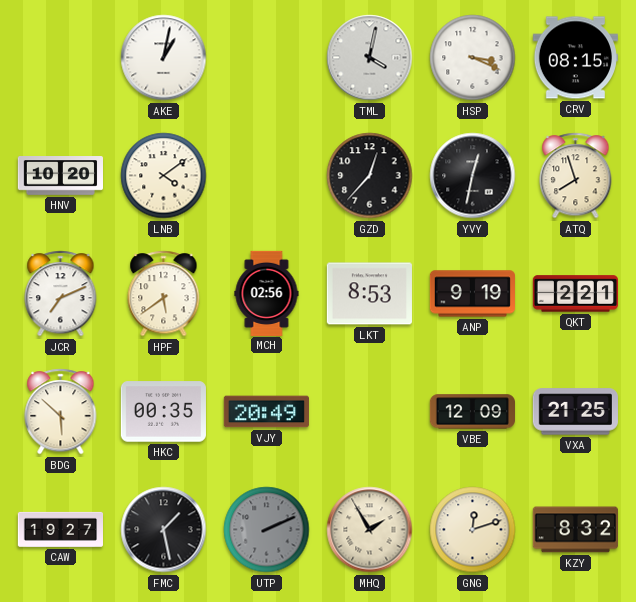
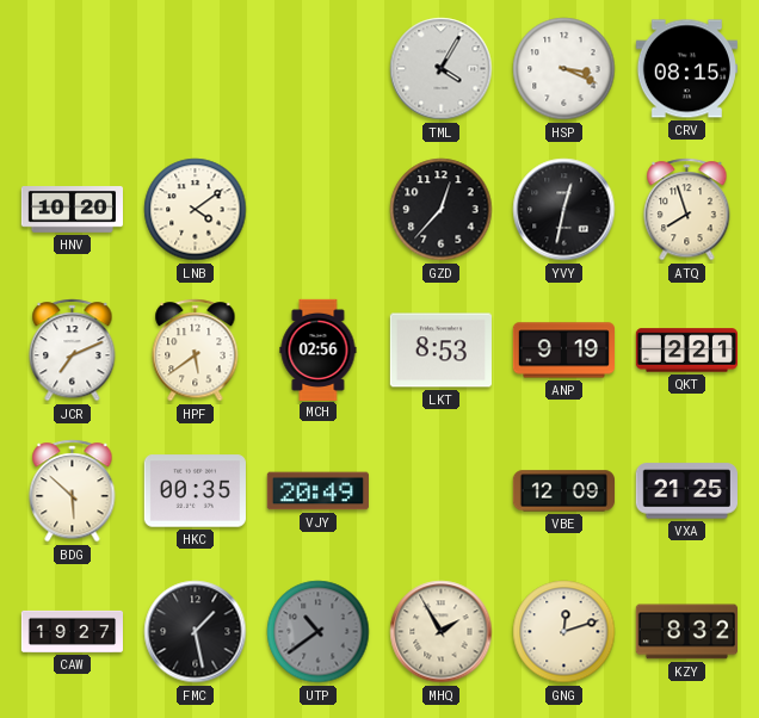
AKE: 1:02 -> none
TML: 4:02 -> 4:05
UTP: 2:11 -> 10:39
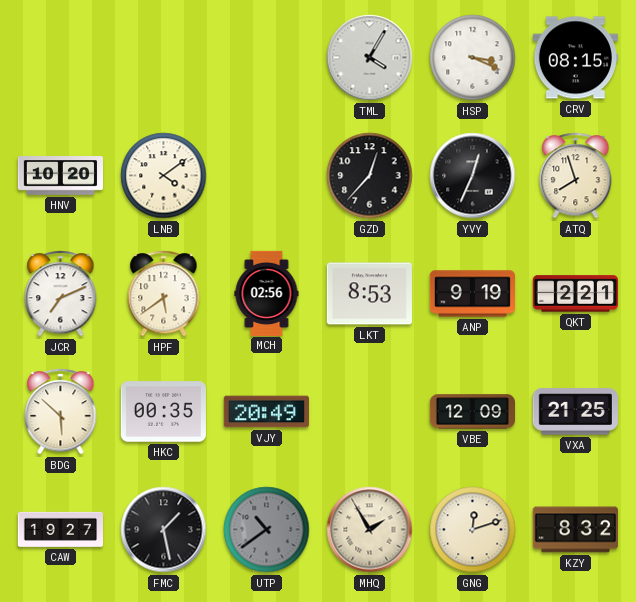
YVY: 12:32 -> 12:34
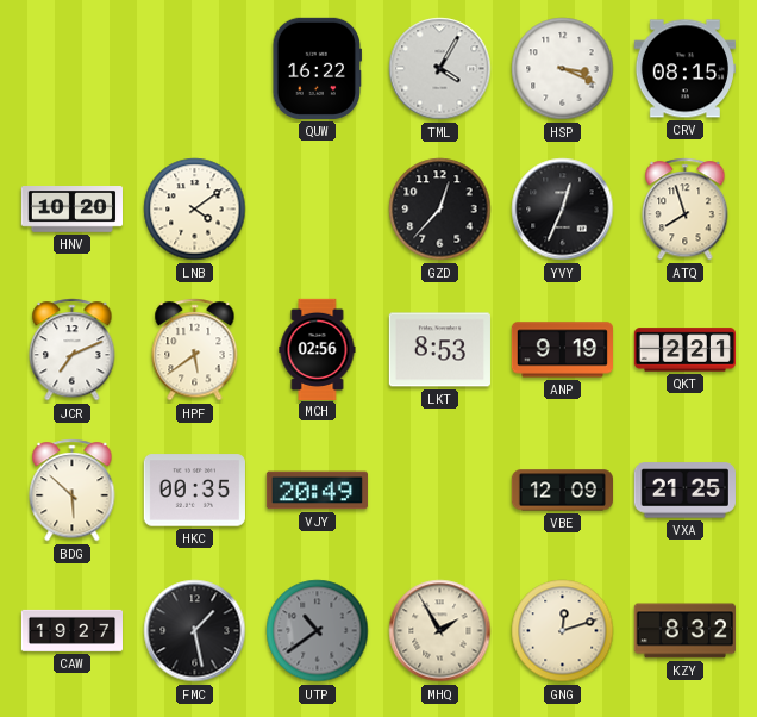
QUW: none -> 16:22
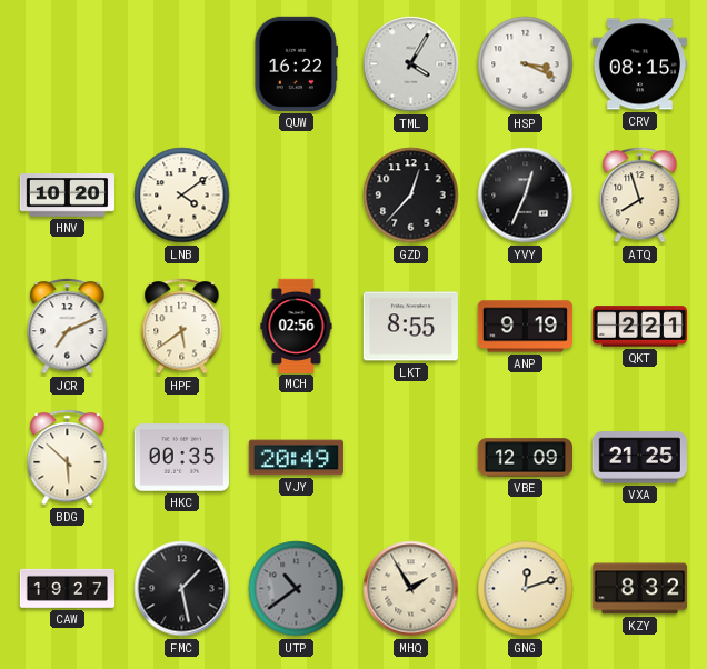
LKT: 8:53 -> 8:55
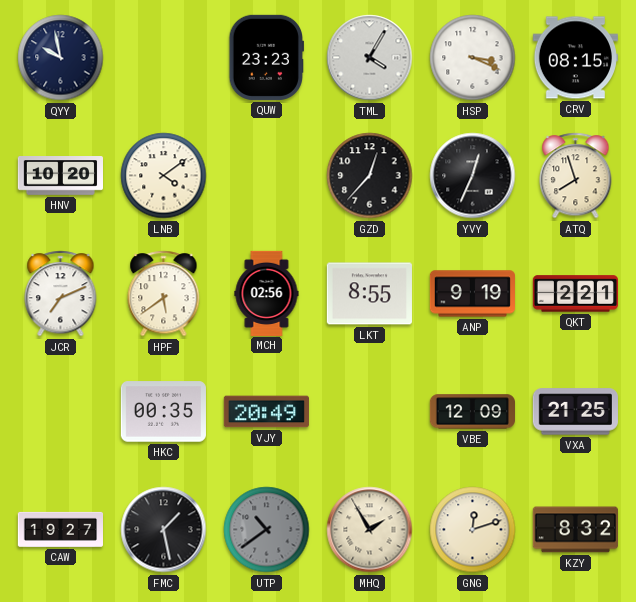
QYY: none -> 9:58
QUW: 16:22 -> 23:23
BDG: 5:52 -> none
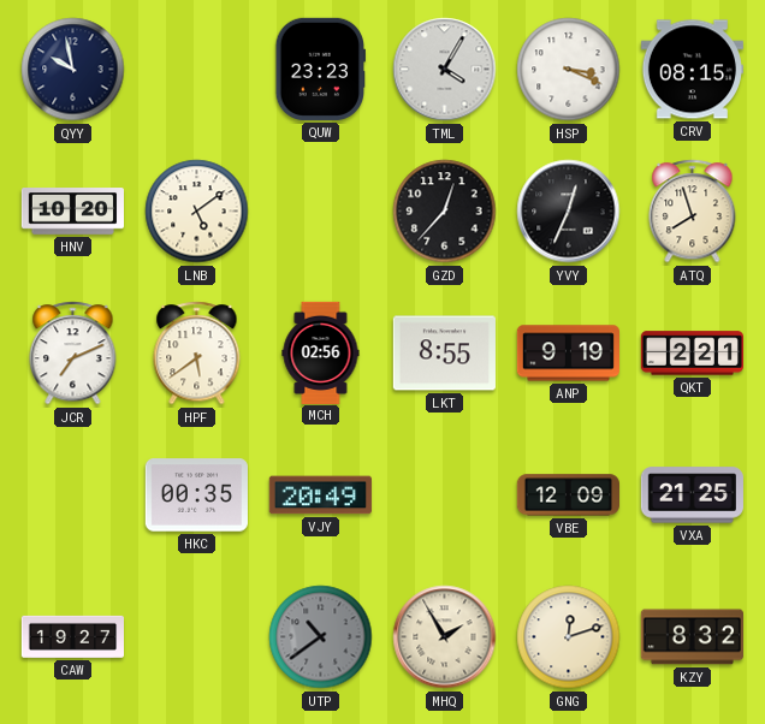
LNB: 4:09 -> 5:09
FMC: 1:28 -> none
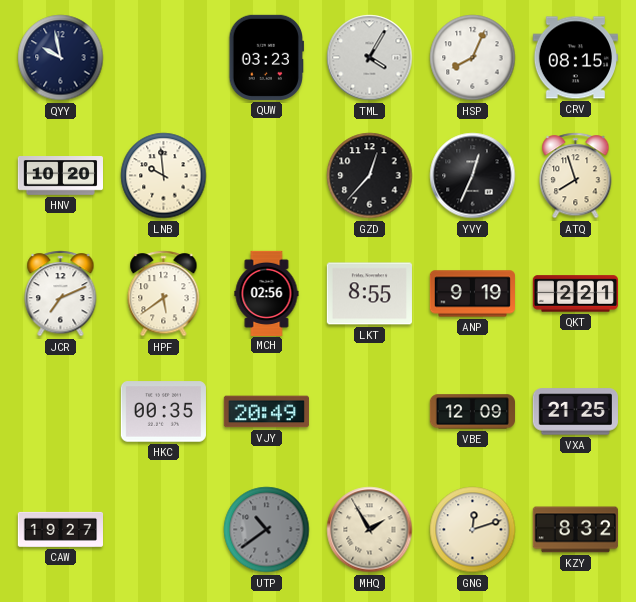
QUW: 23:23 -> 03:23
HSP: 3:19 -> 8:04
LNB: 5:09 -> 9:59
